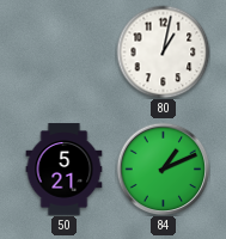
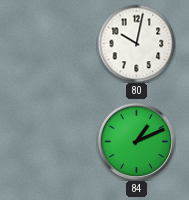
80: 1:02 -> 10:02
50: 5:21 -> none
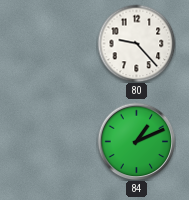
80: 10:02 -> 9:23
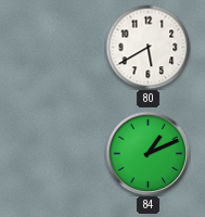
80: 9:23 -> 5:40
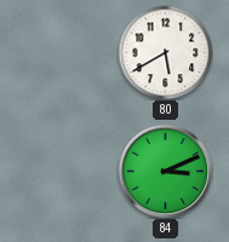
84: 1:11 -> 3:11
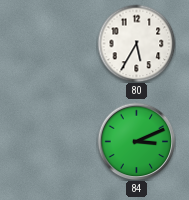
80: 5:40 -> 5:35
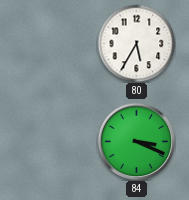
84: 3:11 -> 3:19
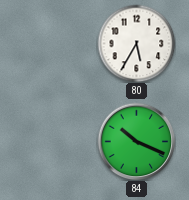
84: 3:19 -> 10:19
